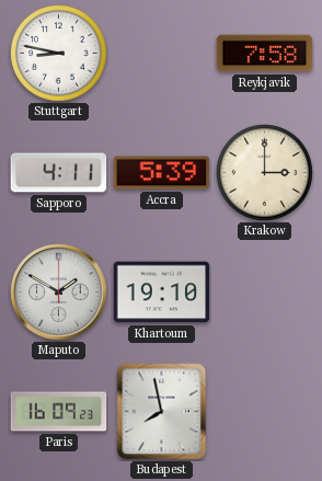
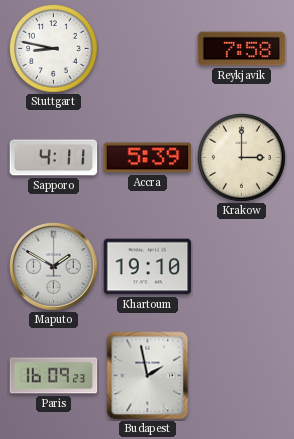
Budapest: 7:58 -> 1:58
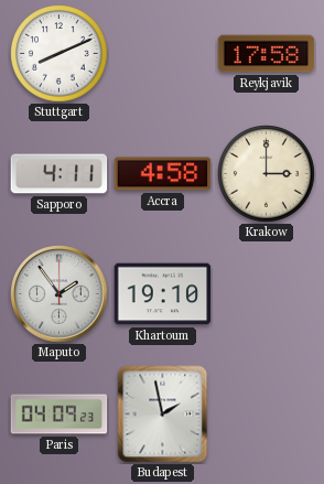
Stuttgart: 8:47 -> 8:11
Reykjavik: 7:58 -> 17:58
Accra: 5:39 -> 4:58
Maputo: 1:50 -> 1:54
Paris: 16:09 -> 04:09
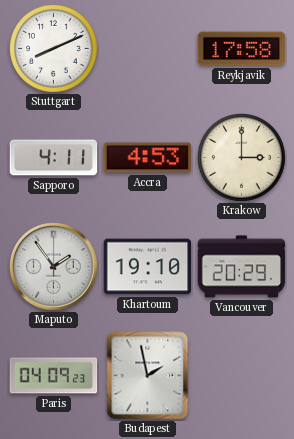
Accra: 4:58 -> 4:53
Vancouver: none -> 20:29
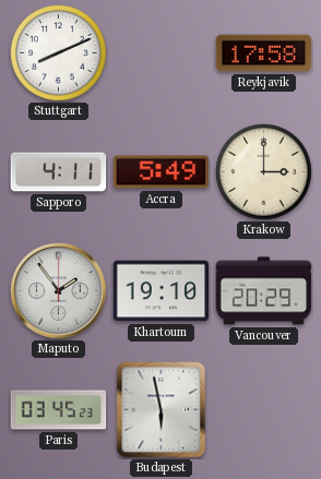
Accra: 4:53 -> 5:49
Paris: 04:09 -> 03:45
Budapest: 1:58 -> 5:58
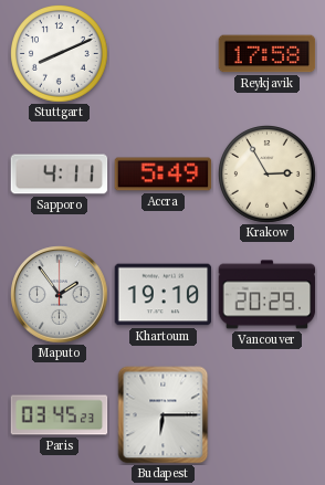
Krakow: 3:00 -> 2:55
Budapest: 5:58 -> 6:15
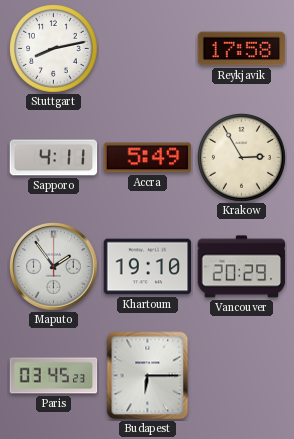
Stuttgart: 8:11 -> 8:13
